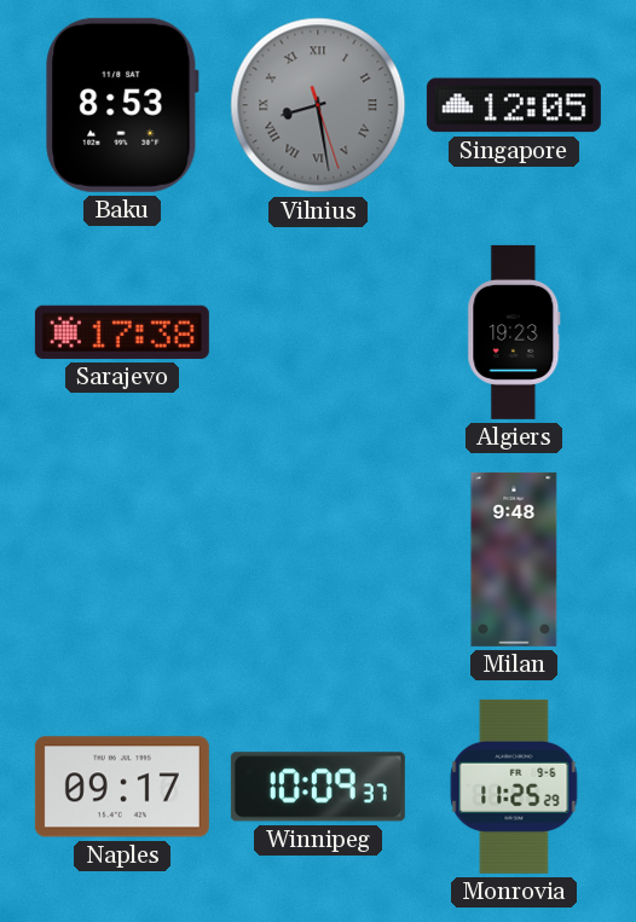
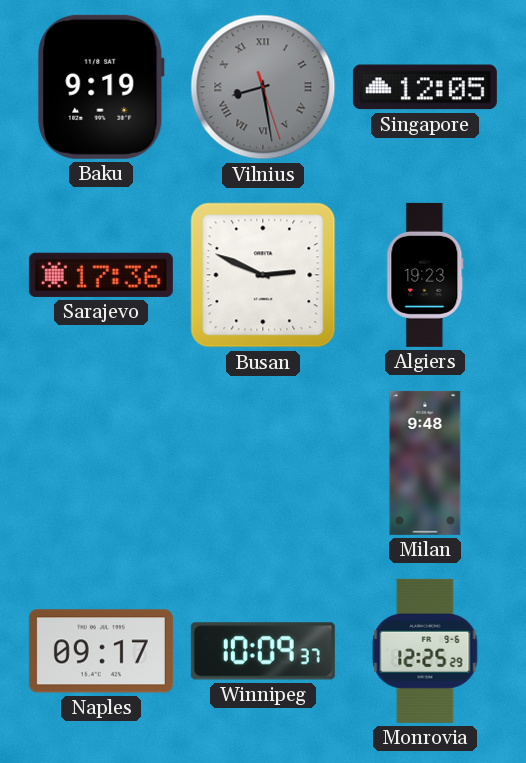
Baku: 8:53 -> 9:19
Sarajevo: 17:38 -> 17:36
Busan: none -> 2:49
Monrovia: 11:25 -> 12:25
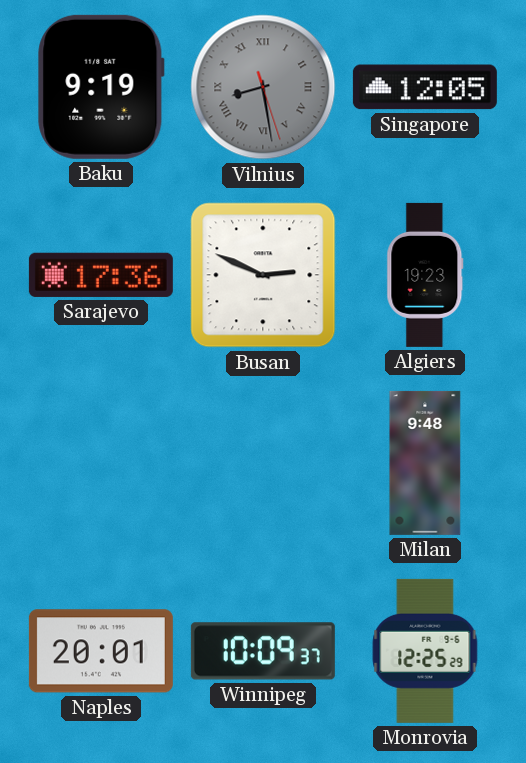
Naples: 09:17 -> 20:01
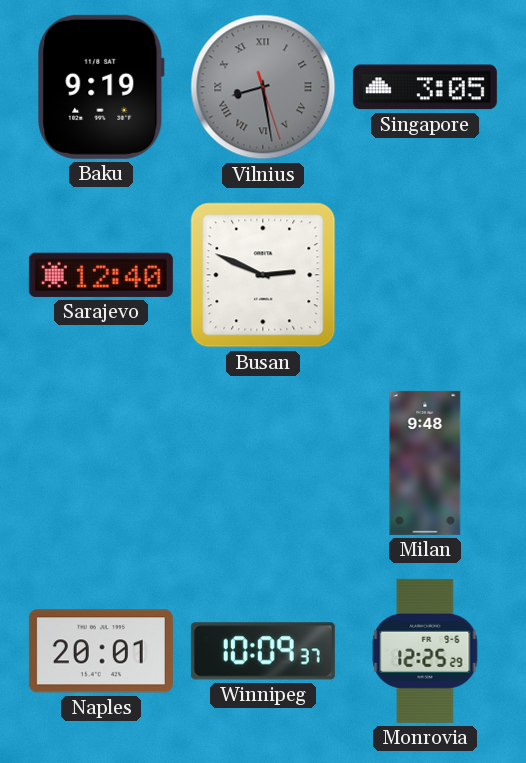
Singapore: 12:05 -> 3:05
Sarajevo: 17:36 -> 12:40
Algiers: 19:23 -> none
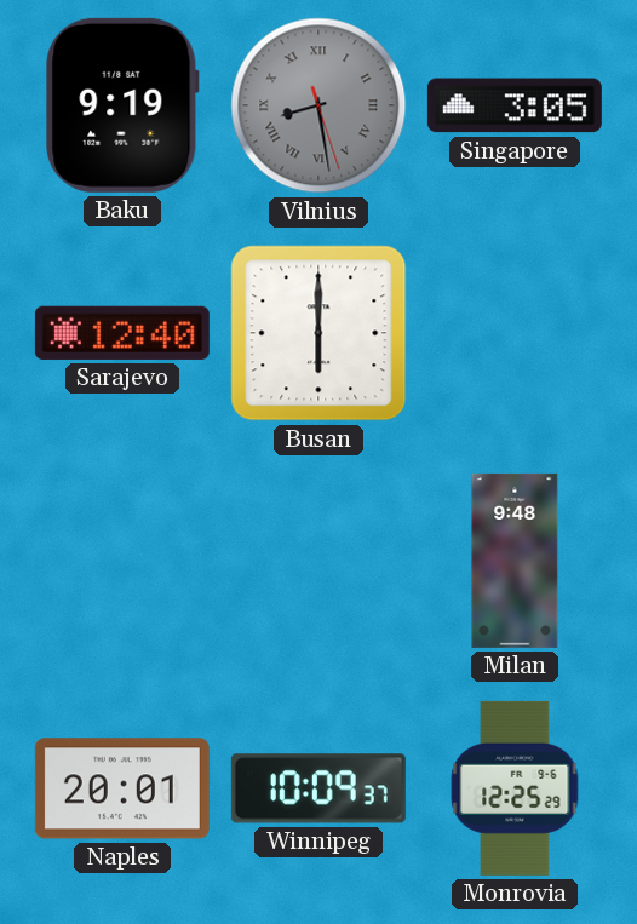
Busan: 2:49 -> 6:00
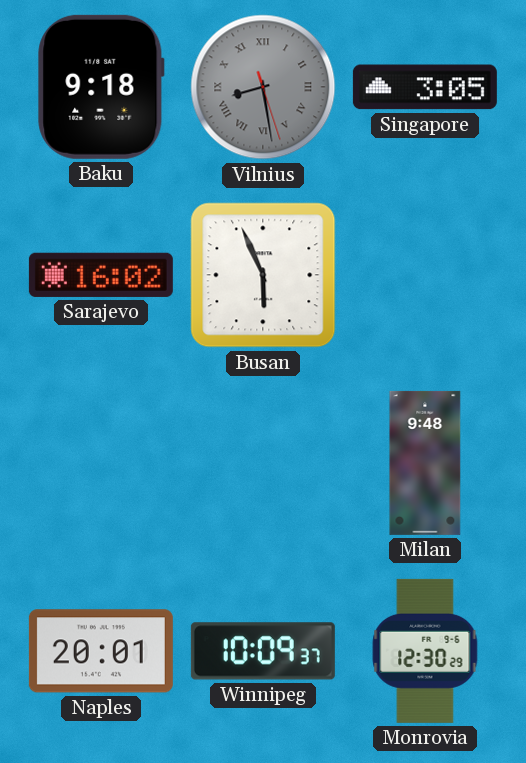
Baku: 9:19 -> 9:18
Sarajevo: 12:40 -> 16:02
Busan: 6:00 -> 5:56
Monrovia: 12:25 -> 12:30
